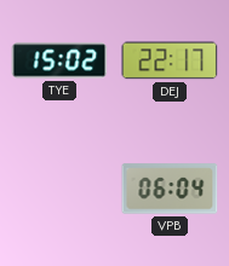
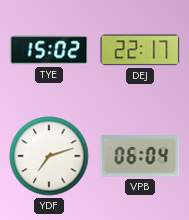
YDF: none -> 7:12
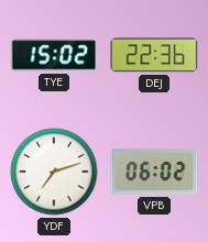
DEJ: 22:17 -> 22:36
VPB: 06:04 -> 06:02
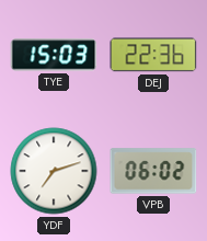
TYE: 15:02 -> 15:03
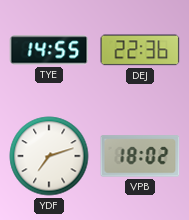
TYE: 15:03 -> 14:55
VPB: 06:02 -> 18:02
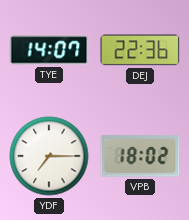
TYE: 14:55 -> 14:07
YDF: 7:12 -> 7:15
